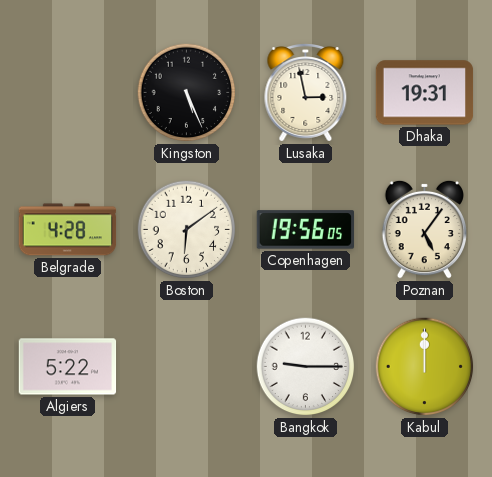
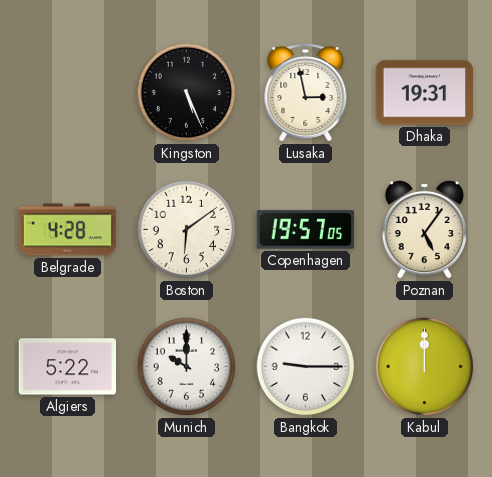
Copenhagen: 19:56 -> 19:57
Munich: none -> 10:00
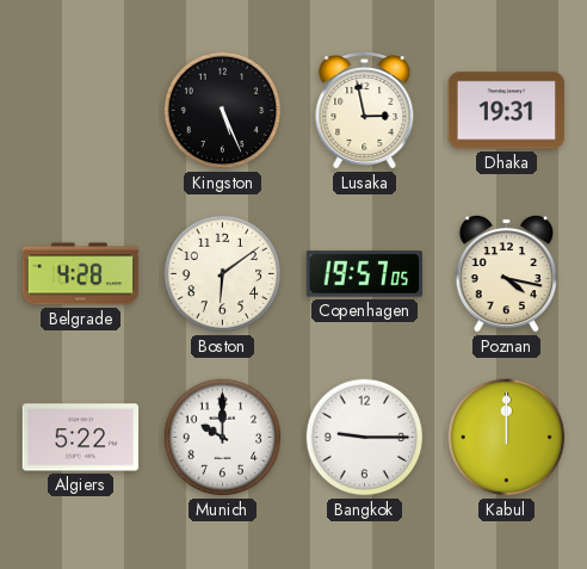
Poznan: 5:06 -> 4:17
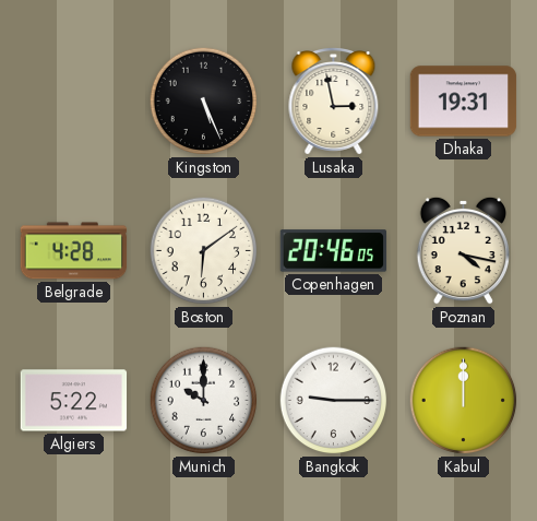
Copenhagen: 19:57 -> 20:46
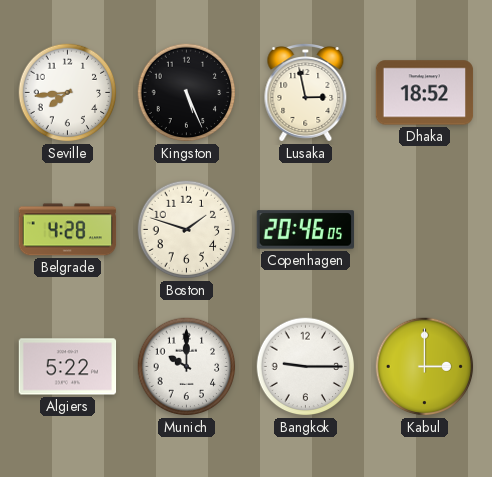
Seville: none -> 7:44
Dhaka: 19:31 -> 18:52
Boston: 6:09 -> 1:48
Poznan: 4:17 -> none
Kabul: 12:00 -> 3:00
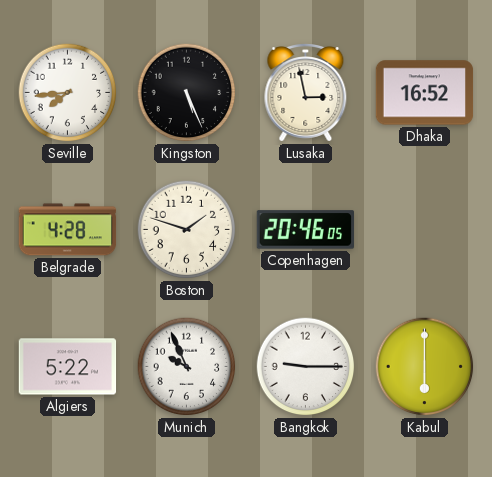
Dhaka: 18:52 -> 16:52
Munich: 10:00 -> 9:56
Kabul: 3:00 -> 6:00
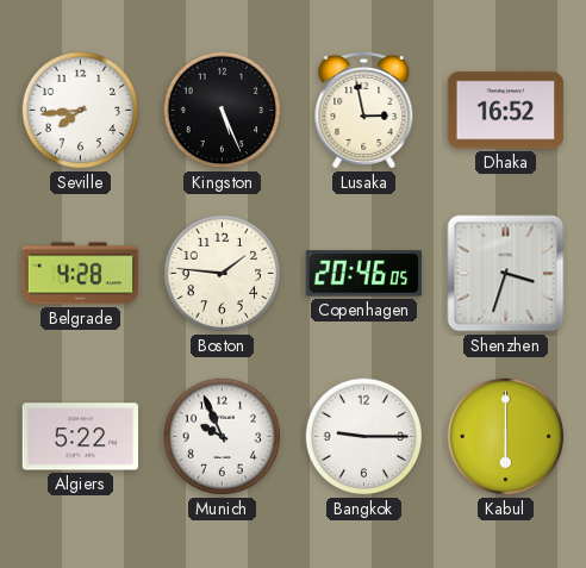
Boston: 1:48 -> 1:46
Shenzhen: none -> 3:33
